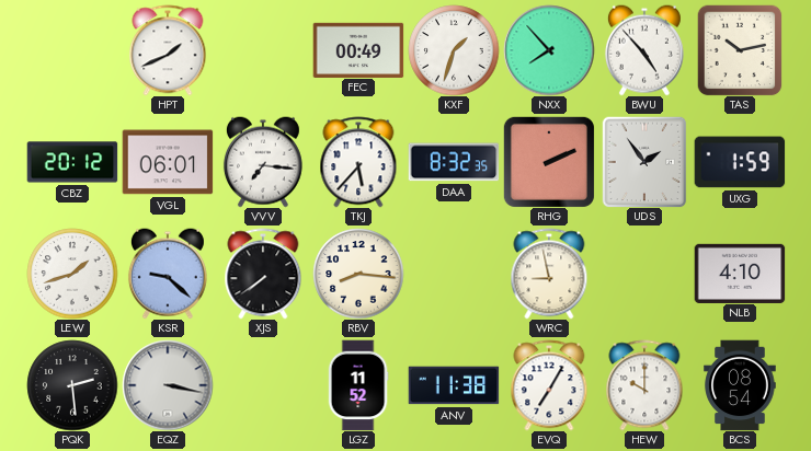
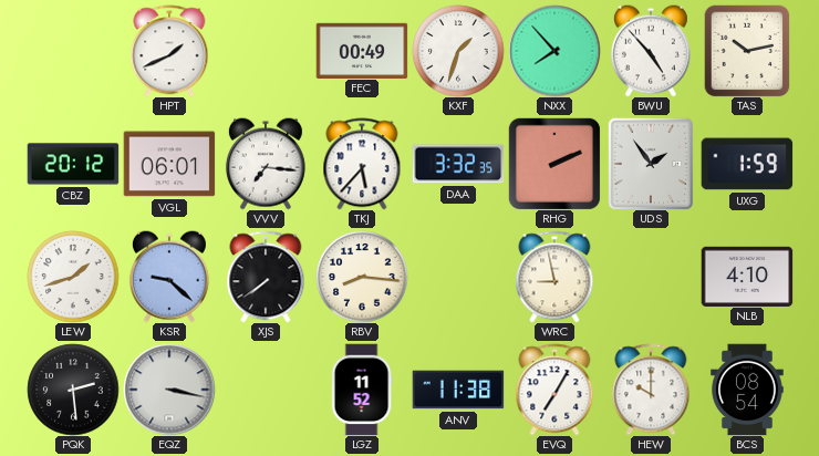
DAA: 8:32 -> 3:32
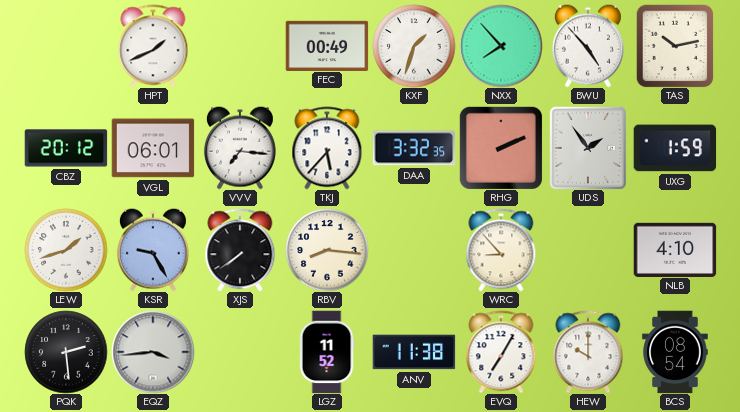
KSR: 9:22 -> 9:25
WRC: 8:58 -> 8:53
EQZ: 3:17 -> 3:44
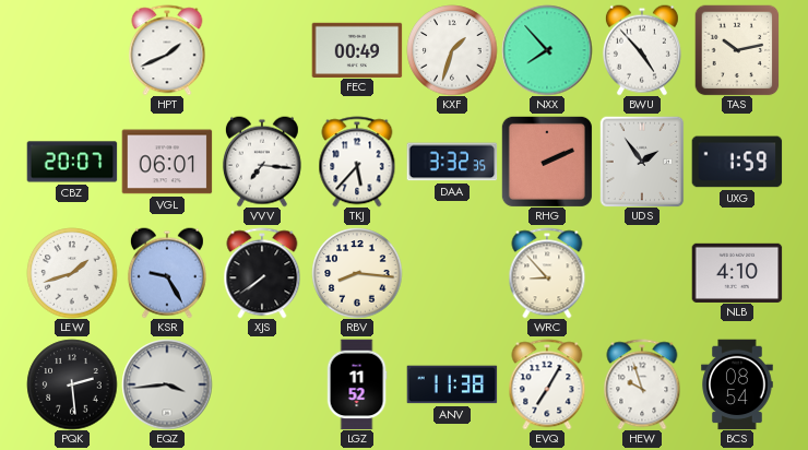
CBZ: 20:12 -> 20:07
HEW: 10:00 -> 9:57
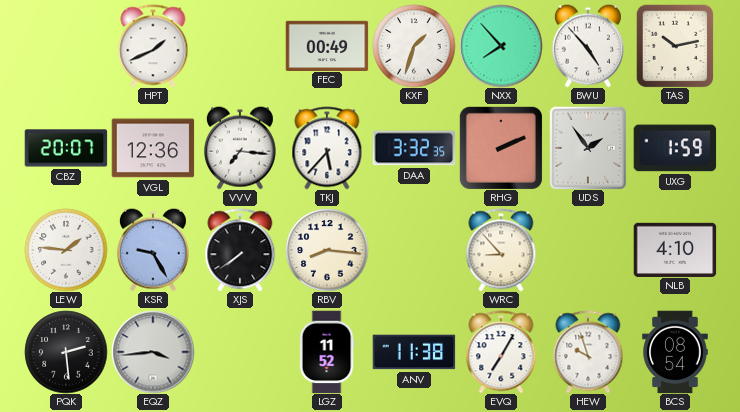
VGL: 06:01 -> 12:36
LEW: 1:42 -> 1:46
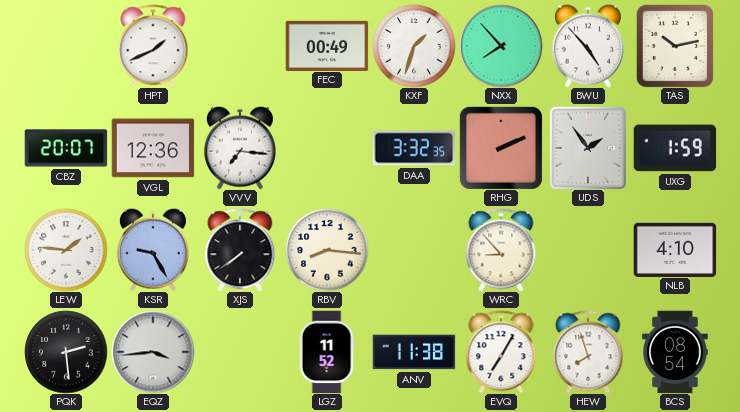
TKJ: 5:37 -> none
HEW: 9:57 -> 7:57
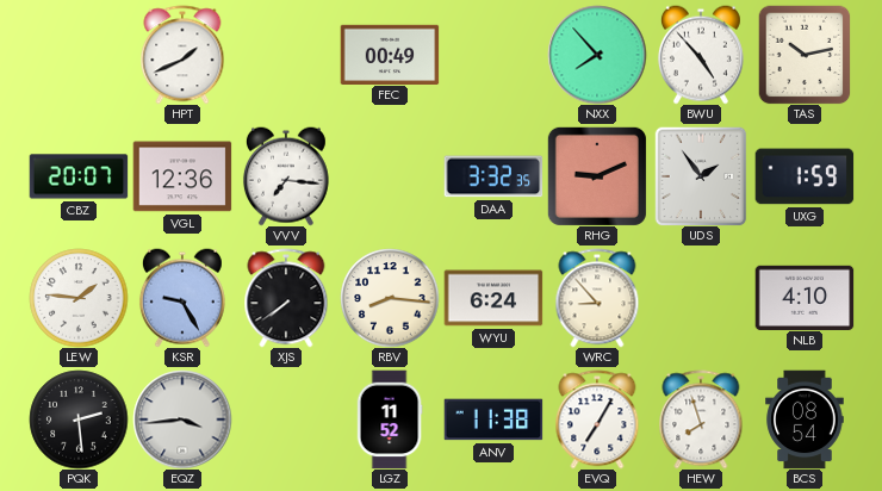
KXF: 1:33 -> none
RHG: 2:11 -> 9:11
WYU: none -> 6:24
